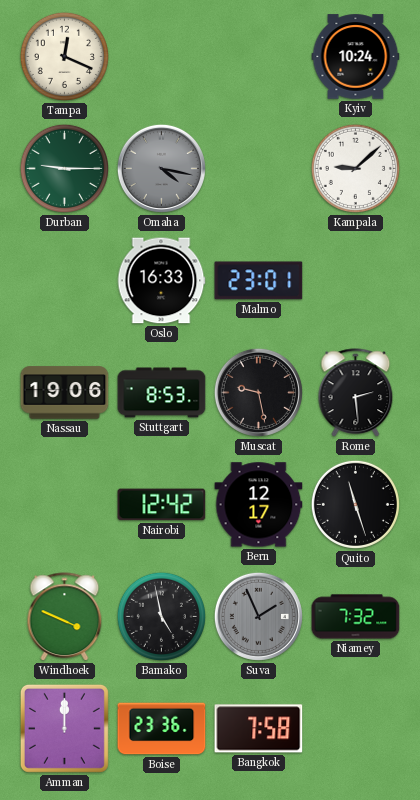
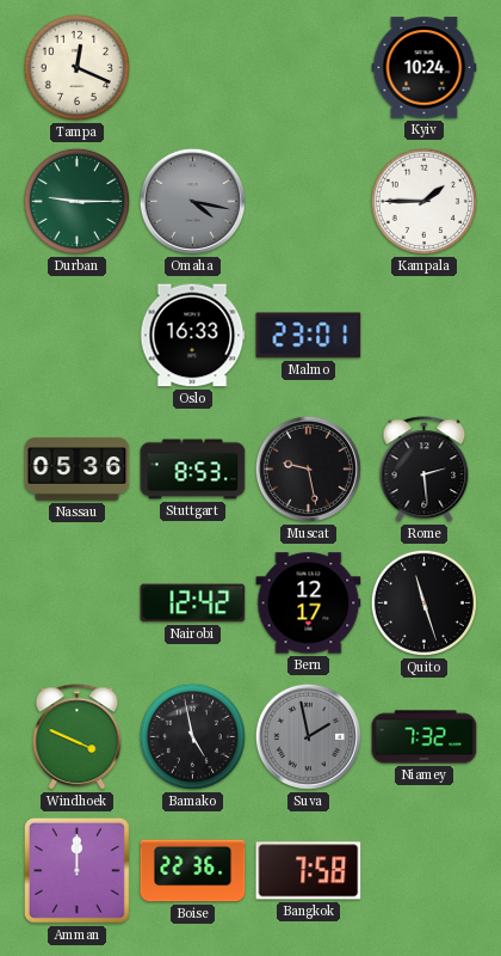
Kampala: 9:08 -> 1:45
Nassau: 19:06 -> 05:36
Suva: 1:56 -> 1:58
Boise: 23:36 -> 22:36
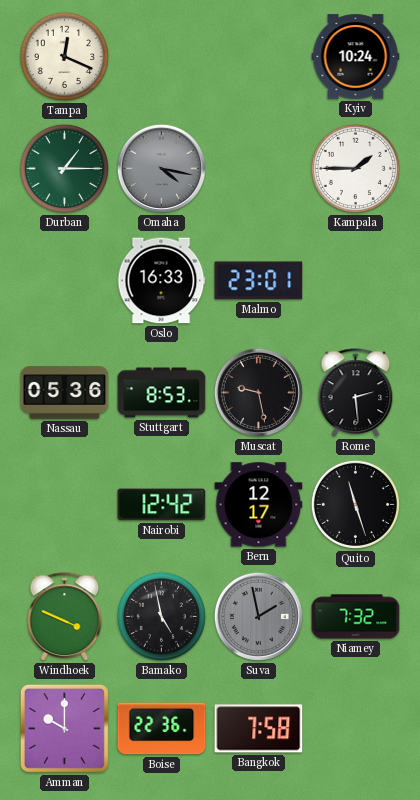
Durban: 9:15 -> 1:15
Amman: 12:00 -> 10:00
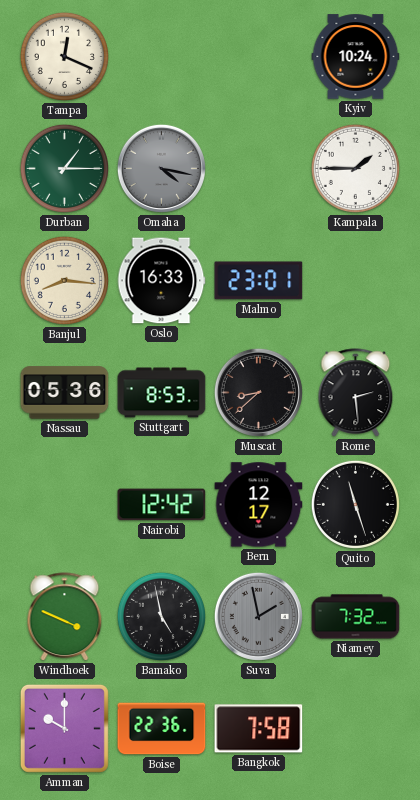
Banjul: none -> 8:16
Muscat: 9:28 -> 8:38
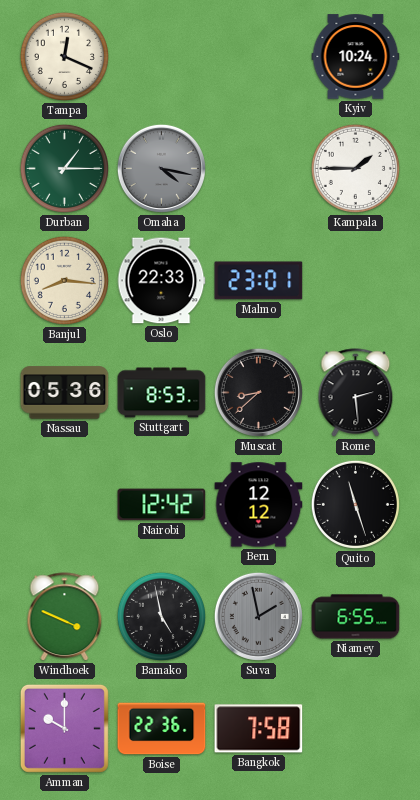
Oslo: 16:33 -> 22:33
Bern: 12:17 -> 12:12
Niamey: 7:32 -> 6:55
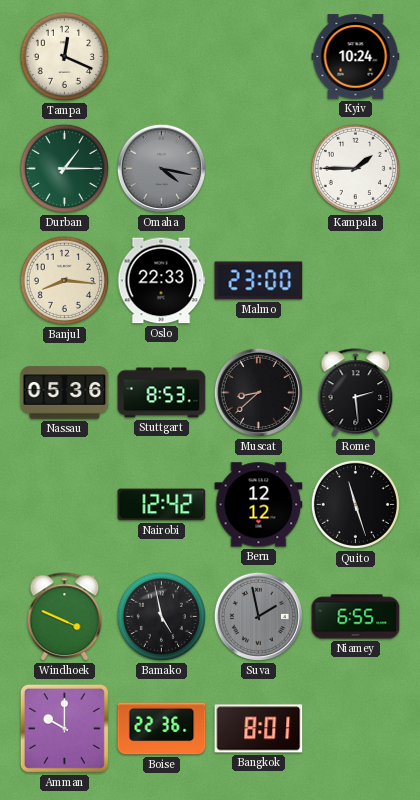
Malmo: 23:01 -> 23:00
Bangkok: 7:58 -> 8:01
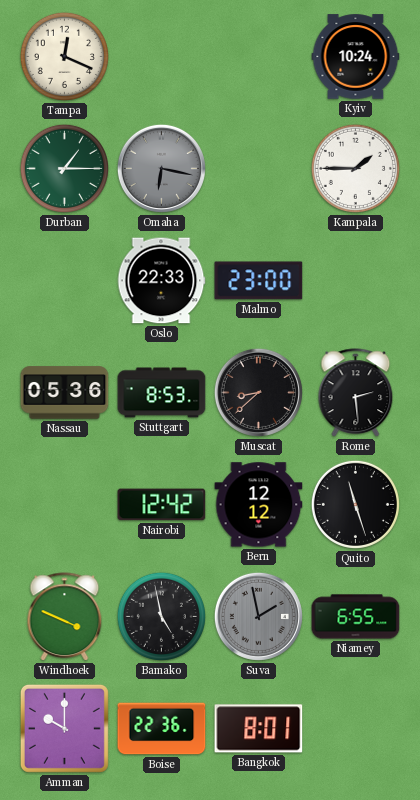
Omaha: 4:17 -> 6:17
Banjul: 8:16 -> none
